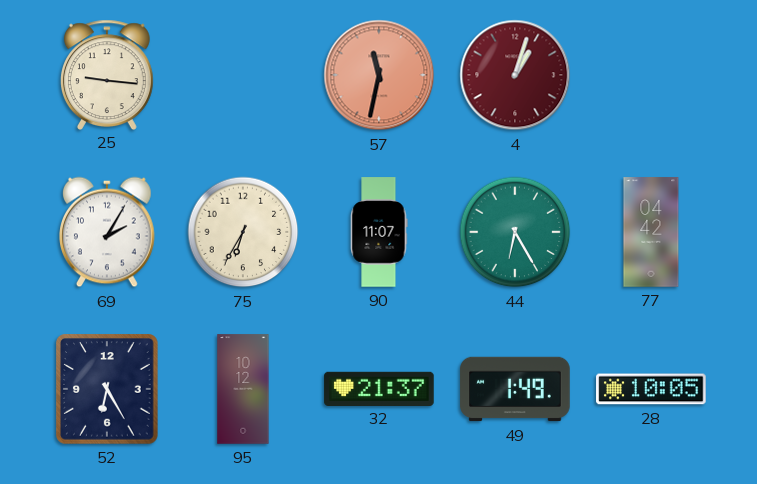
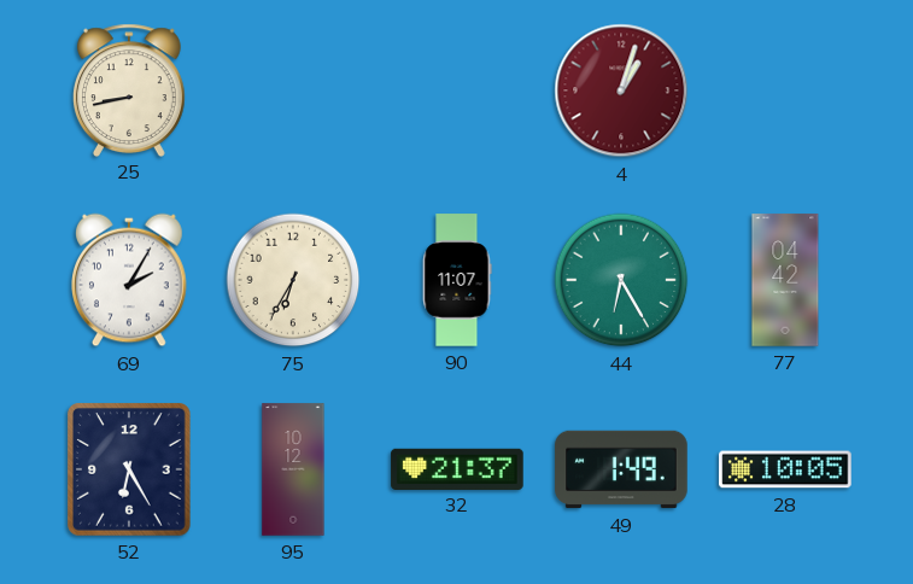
25: 9:16 -> 8:43
57: 11:32 -> none
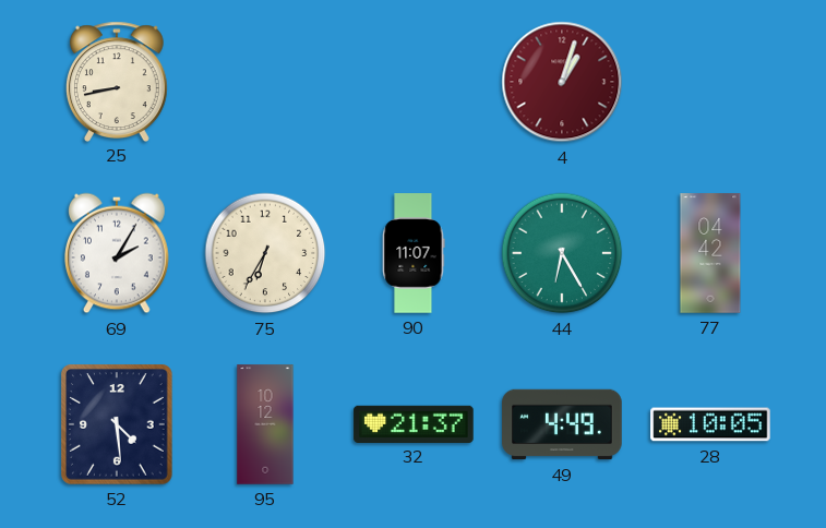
52: 6:25 -> 4:29
49: 1:49 -> 4:49
